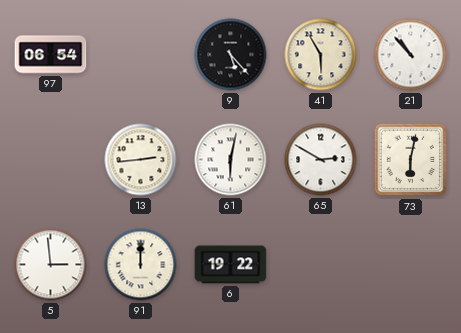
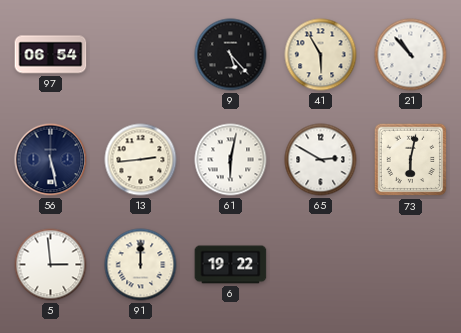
56: none -> 5:28
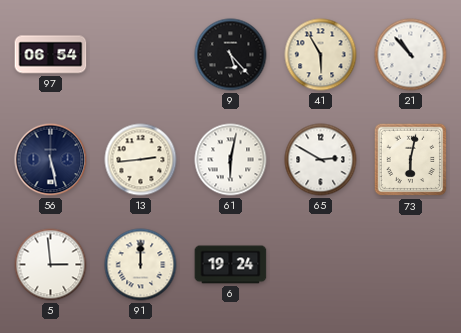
6: 19:22 -> 19:24
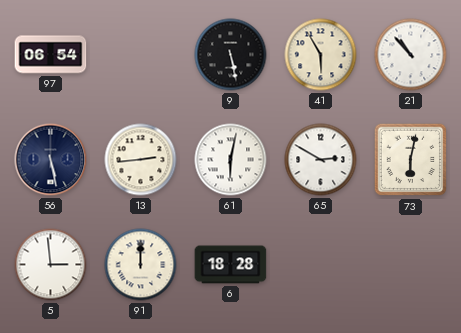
9: 5:23 -> 5:28
6: 19:24 -> 18:28
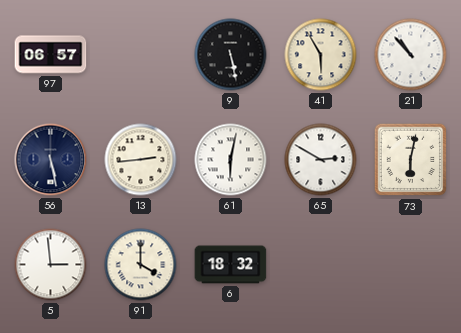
97: 06:54 -> 06:57
91: 12:00 -> 4:00
6: 18:28 -> 18:32
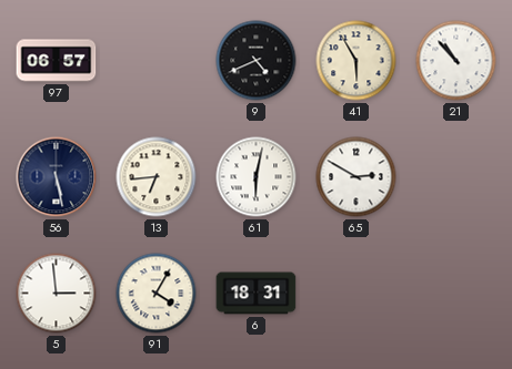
9: 5:28 -> 4:41
13: 2:44 -> 6:44
73: 6:02 -> none
91: 4:00 -> 4:05
6: 18:32 -> 18:31
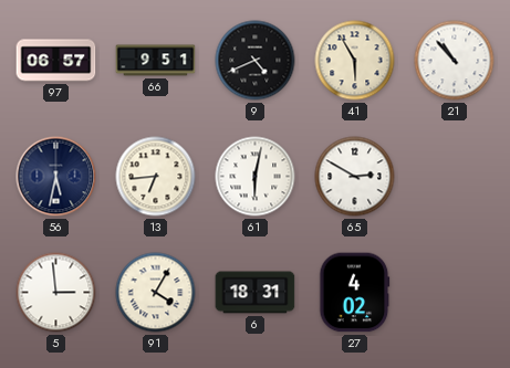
66: none -> 9:51
56: 5:28 -> 5:32
27: none -> 4:02
